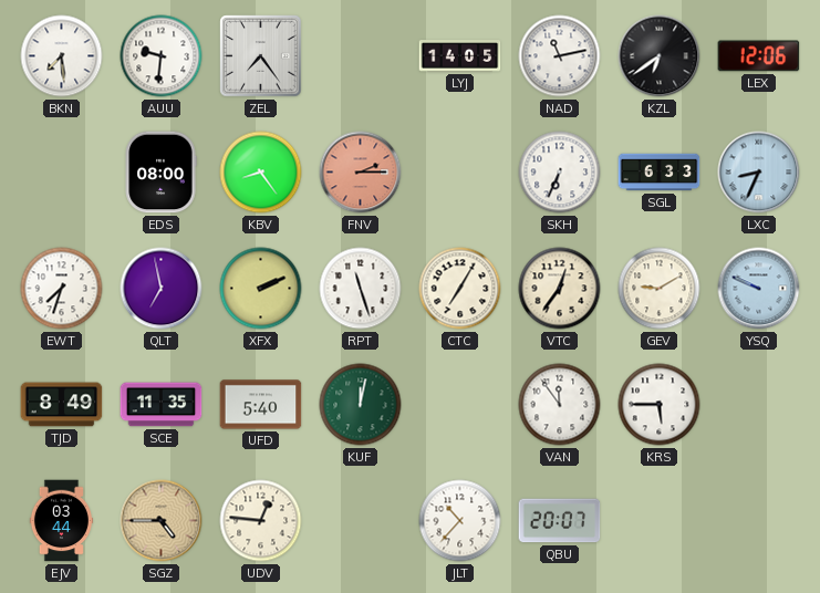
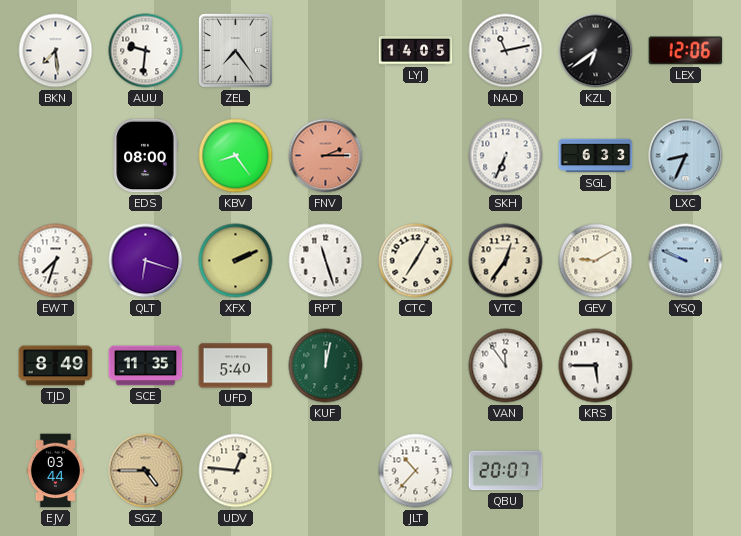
QLT: 6:58 -> 6:18
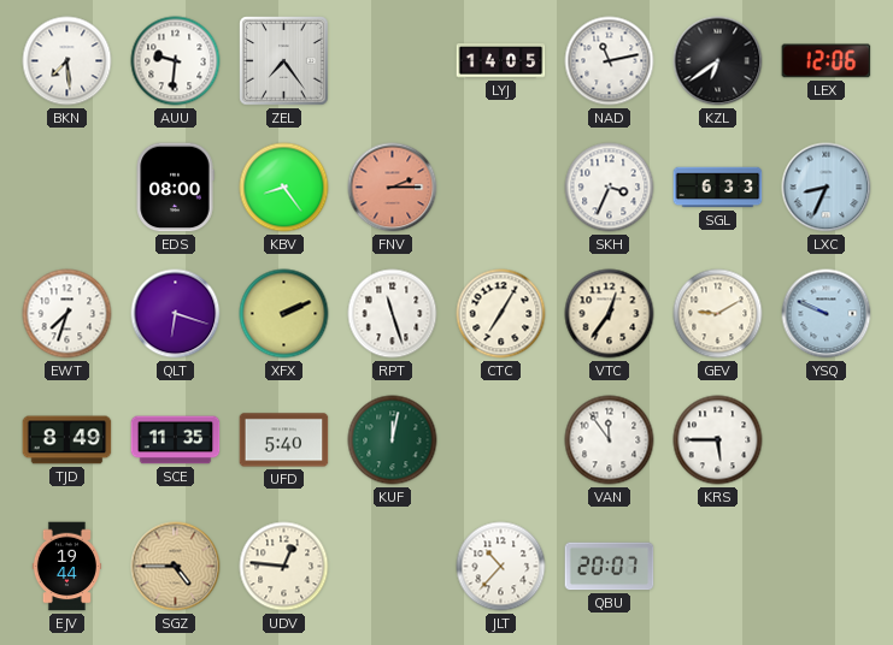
SKH: 6:34 -> 3:34
EJV: 03:44 -> 19:44
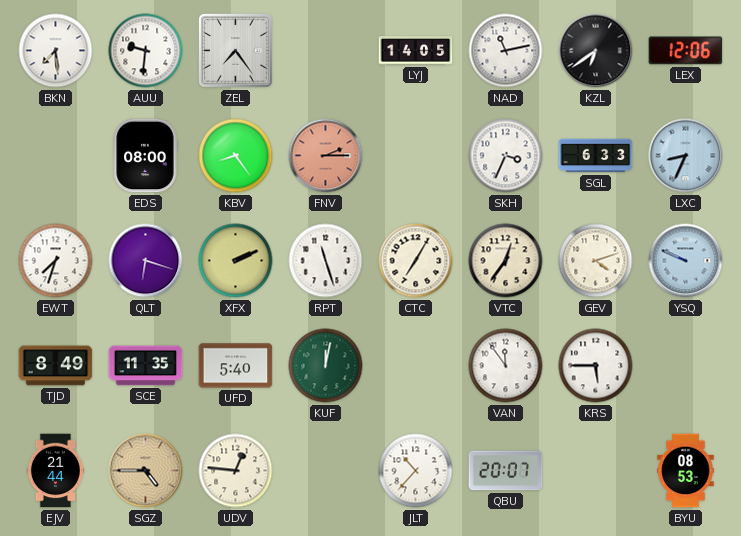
GEV: 9:10 -> 4:12
EJV: 19:44 -> 21:44
BYU: none -> 08:53
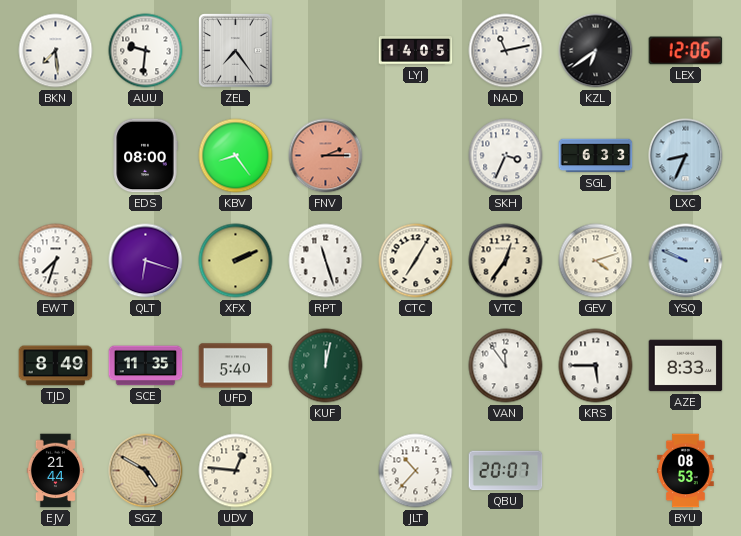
AZE: none -> 8:33
SGZ: 4:45 -> 4:50
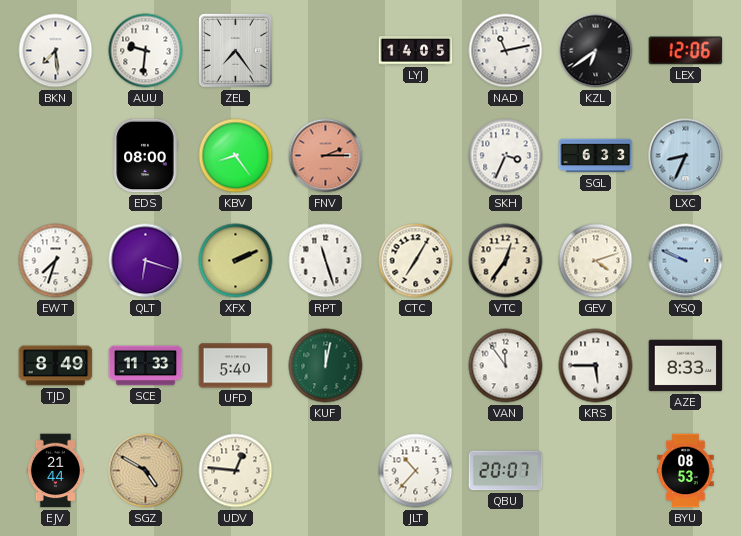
SCE: 11:35 -> 11:33
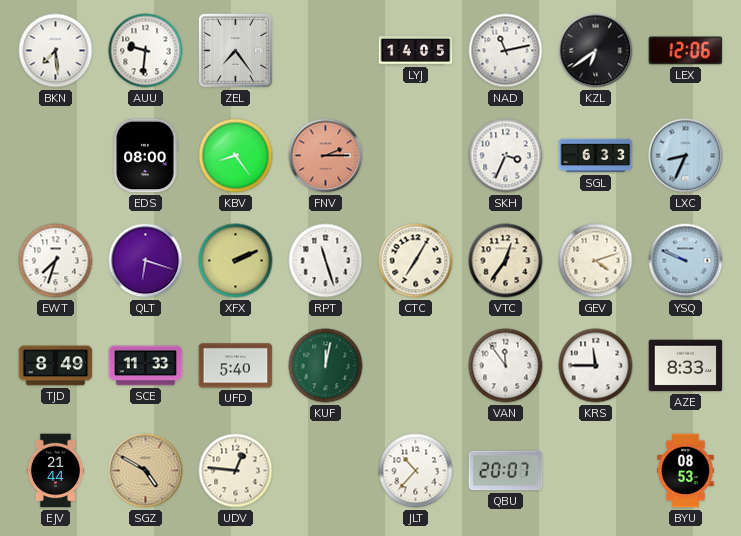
KRS: 5:45 -> 11:45
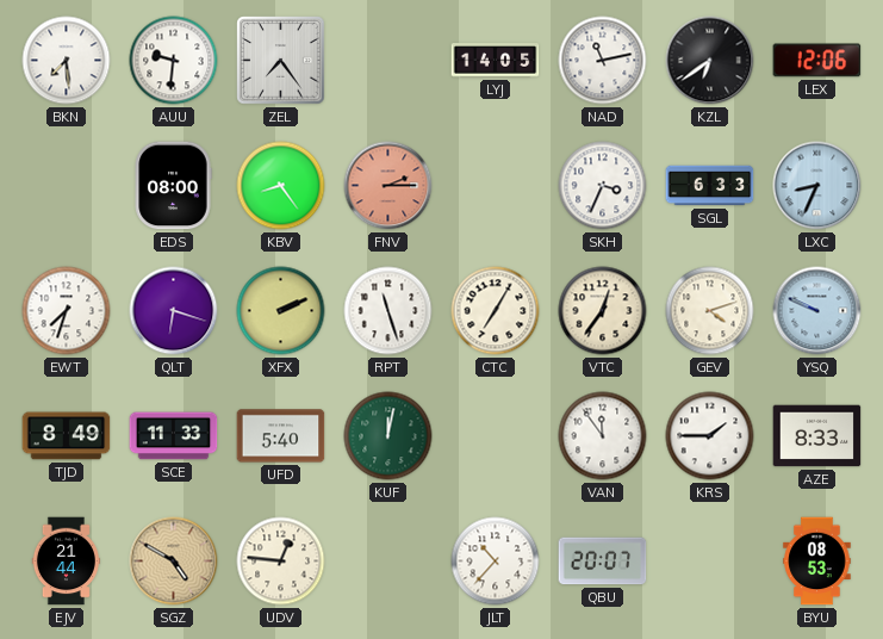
KRS: 11:45 -> 1:45
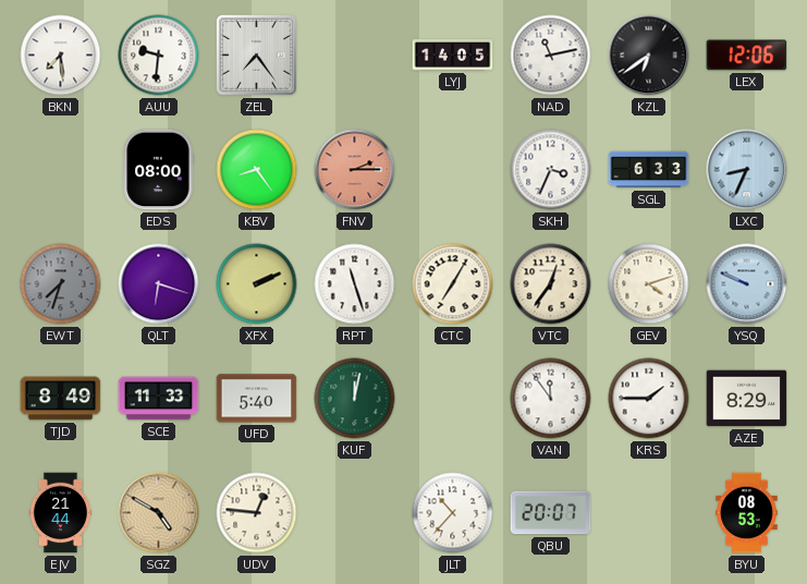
EWT dial: white -> grey
AZE: 8:33 -> 8:29
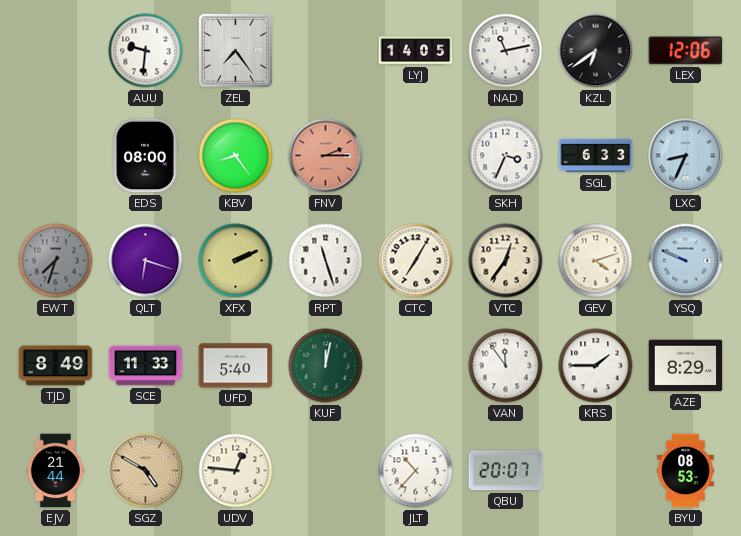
BKN: 7:29 -> none
